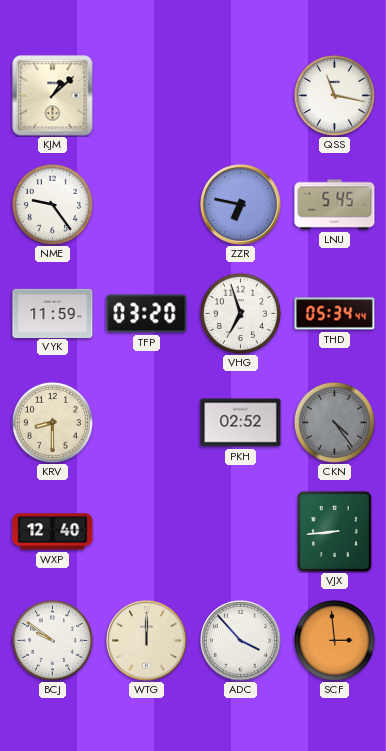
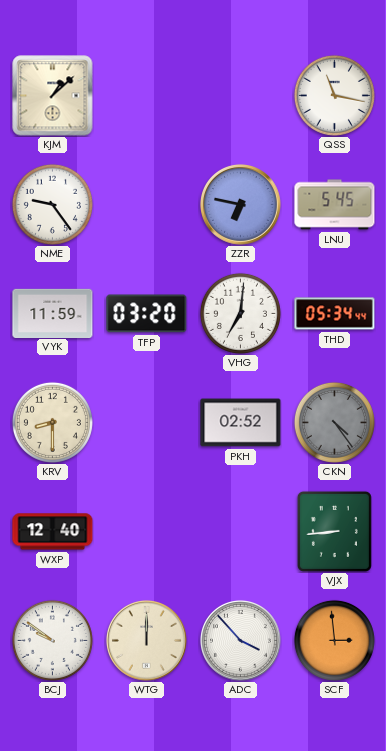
VHG: 6:57 -> 7:01
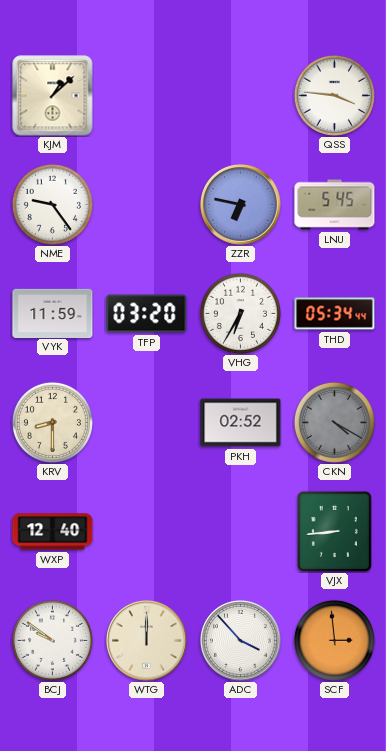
QSS: 11:17 -> 3:46
VHG: 7:01 -> 6:35
CKN: 4:24 -> 4:20
